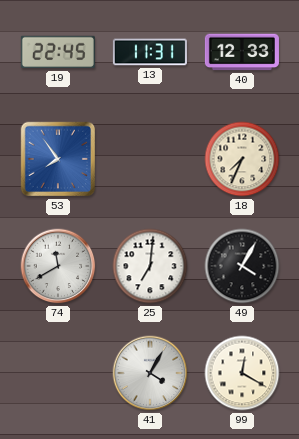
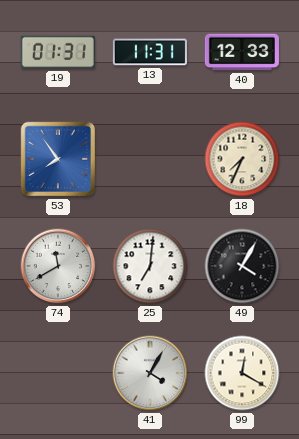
19: 22:45 -> 01:31
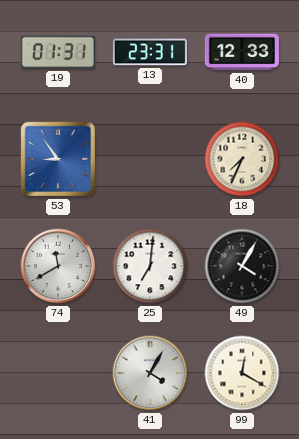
13: 11:31 -> 23:31
53: 7:54 -> 8:54
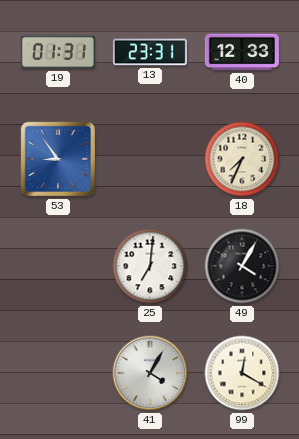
74: 11:40 -> none
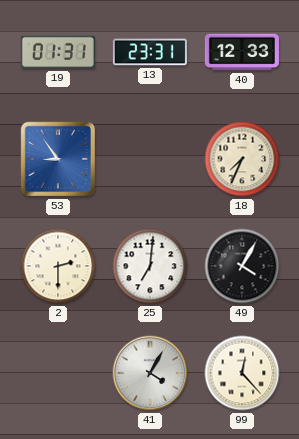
2: none -> 2:30
99: 12:20 -> 12:23
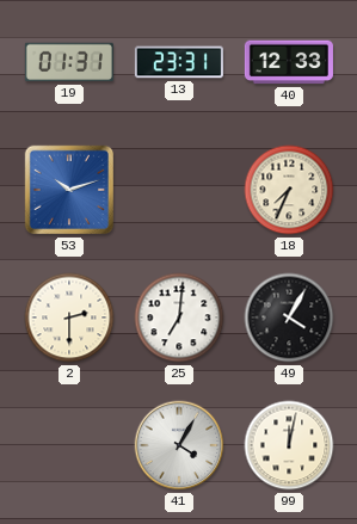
53: 8:54 -> 10:12
99: 12:23 -> 12:02
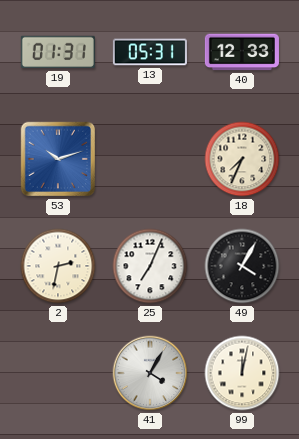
13: 23:31 -> 05:31
2: 2:30 -> 2:32
25: 7:01 -> 7:04
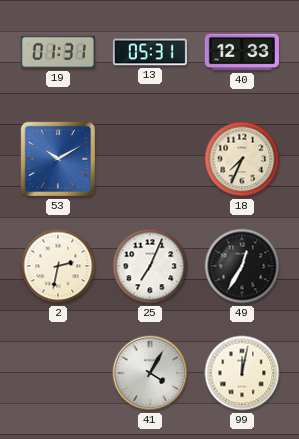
53: 10:12 -> 10:10
49: 4:05 -> 12:35
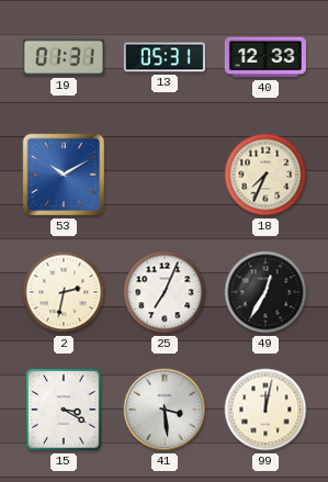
15: none -> 3:20
41: 4:05 -> 3:29
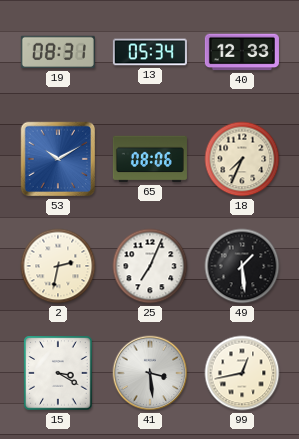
19: 01:31 -> 08:31
13: 05:31 -> 05:34
65: none -> 08:06
49: 12:35 -> 1:29
99: 12:02 -> 12:43
